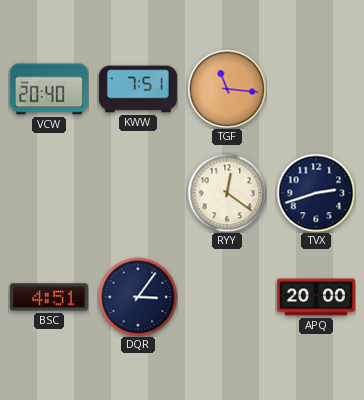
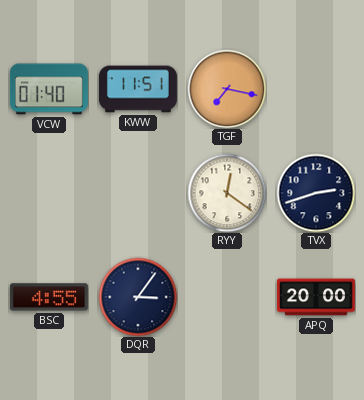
VCW: 20:40 -> 01:40
KWW: 7:51 -> 11:51
TGF: 11:16 -> 7:17
BSC: 4:51 -> 4:55
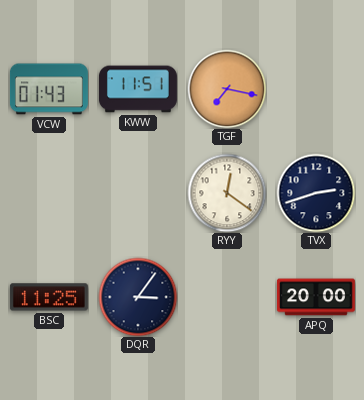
VCW: 01:40 -> 01:43
BSC: 4:55 -> 11:25
